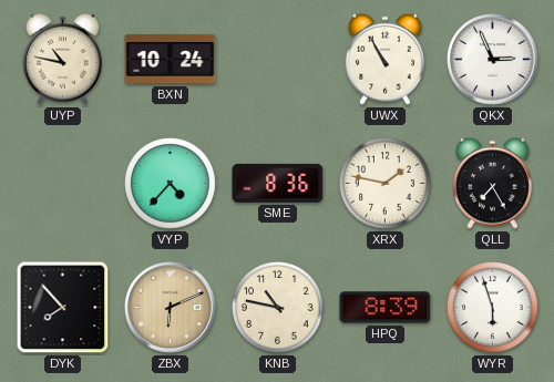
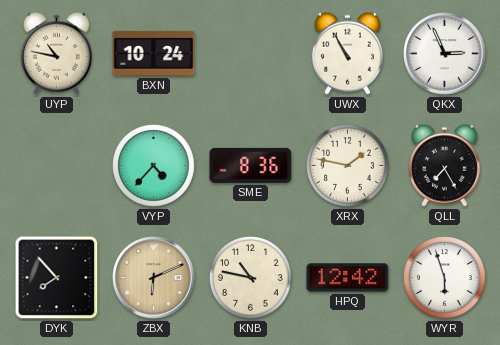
HPQ: 8:39 -> 12:42
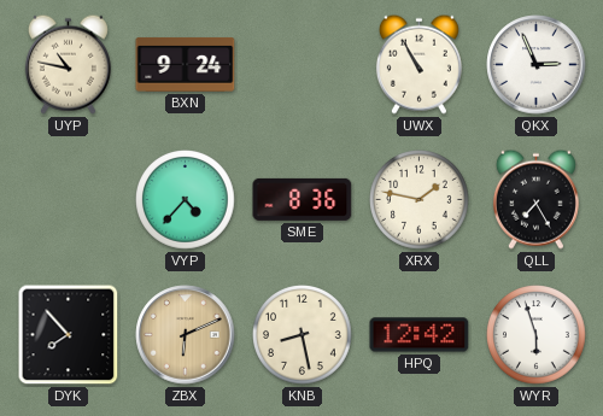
BXN: 10:24 -> 9:24
KNB: 10:47 -> 8:28
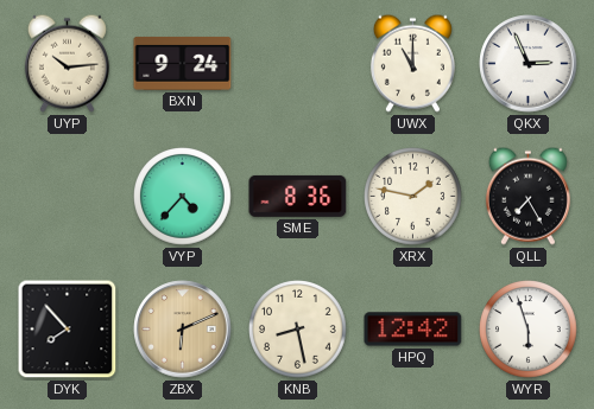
UYP: 10:47 -> 10:14
UWX: 10:55 -> 11:00
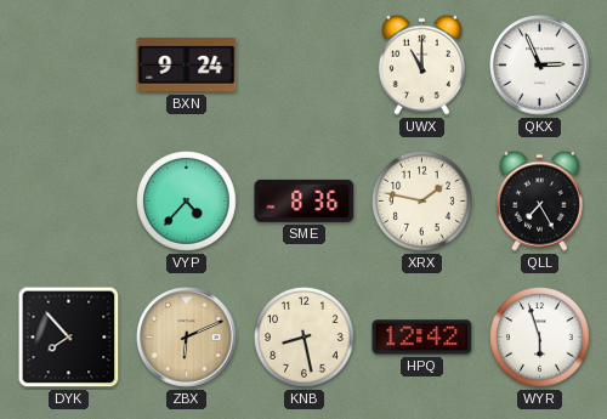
UYP: 10:14 -> none
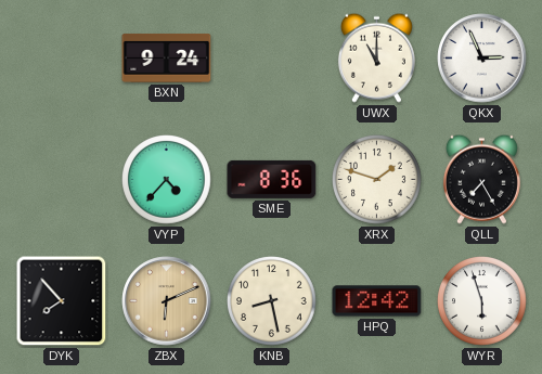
XRX: 1:47 -> 1:48
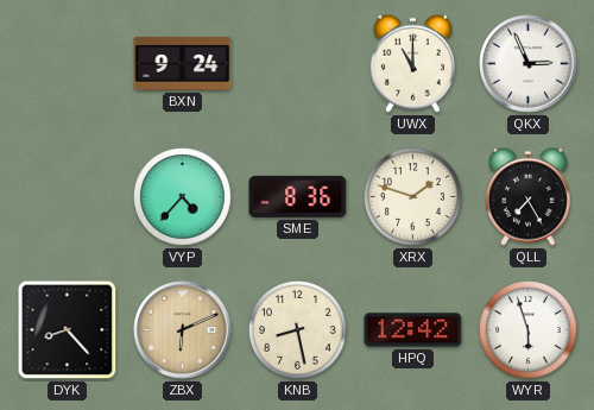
DYK: 7:53 -> 8:23
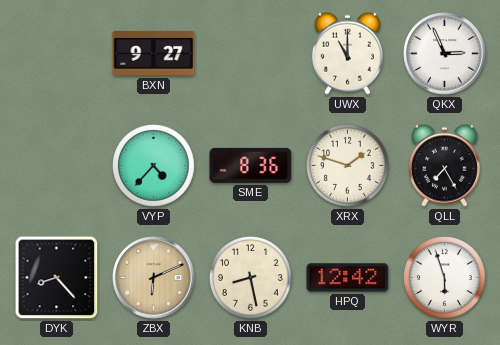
BXN: 9:24 -> 9:27
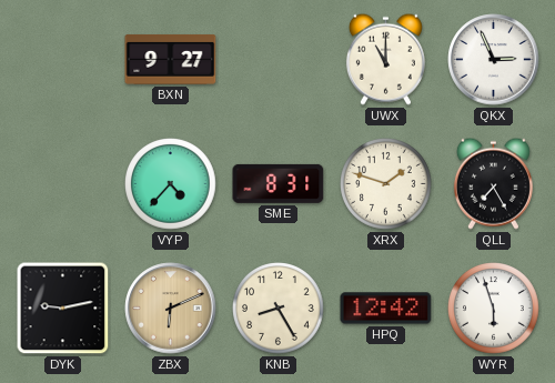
SME: 8:36 -> 8:31
DYK: 8:23 -> 9:13
KNB: 8:28 -> 8:25
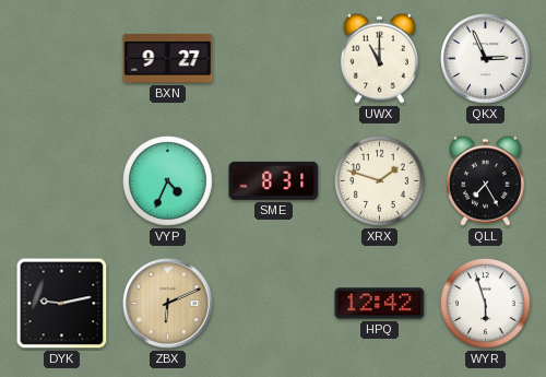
VYP: 4:37 -> 4:34
KNB: 8:25 -> none
